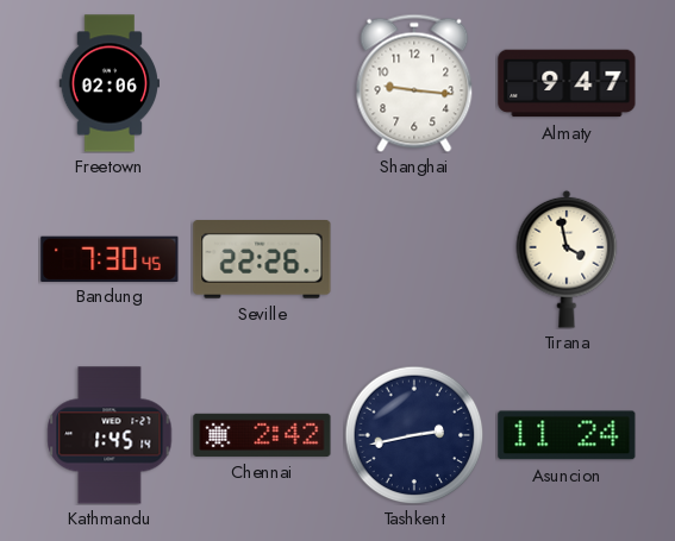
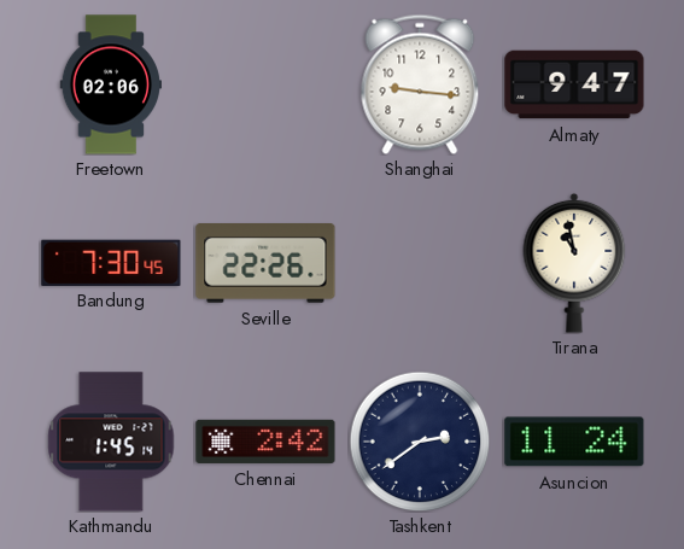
Tirana: 3:58 -> 10:58
Tashkent: 2:43 -> 2:39
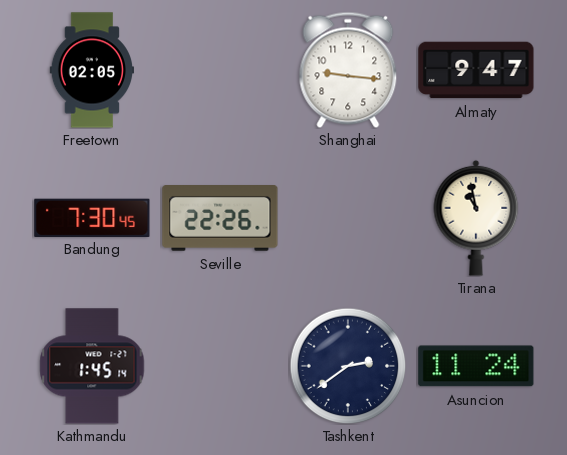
Freetown: 02:06 -> 02:05
Chennai: 2:42 -> none
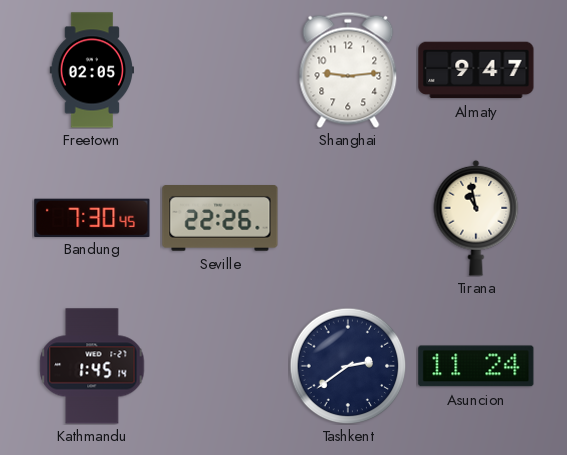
Shanghai: 9:16 -> 9:14
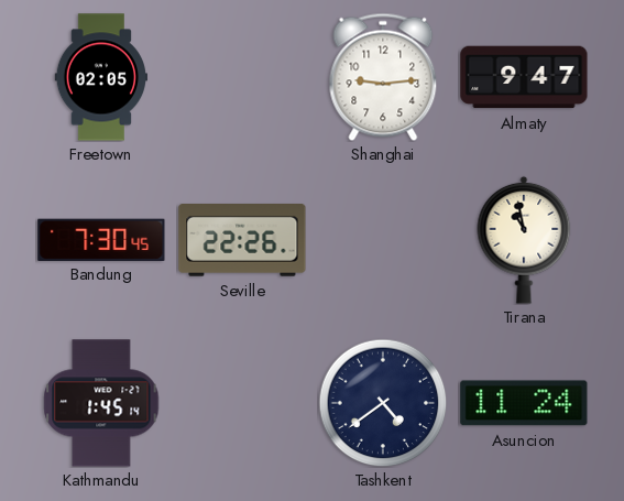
Tashkent: 2:39 -> 4:39
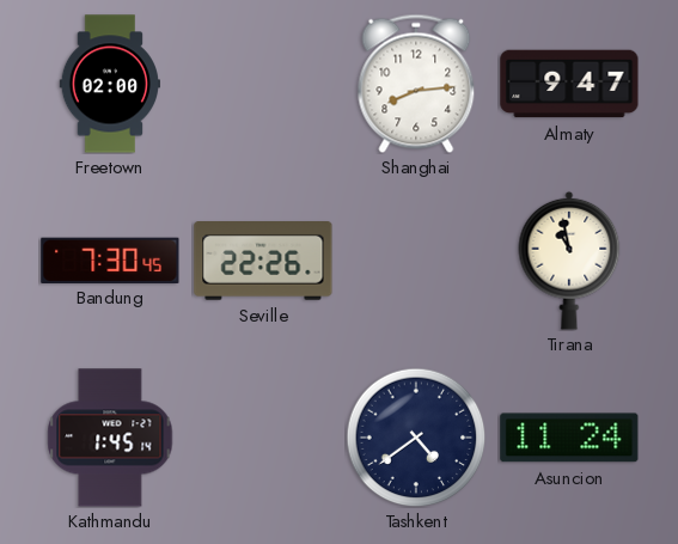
Freetown: 02:05 -> 02:00
Shanghai: 9:14 -> 8:14
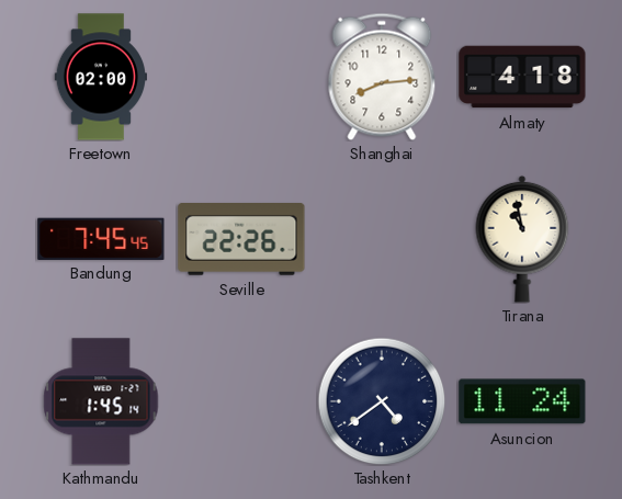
Almaty: 9:47 -> 4:18
Bandung: 7:30 -> 7:45
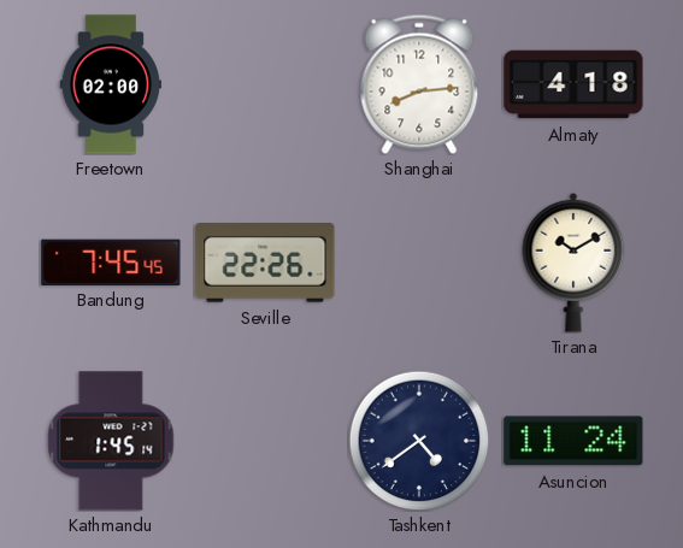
Tirana: 10:58 -> 10:10
